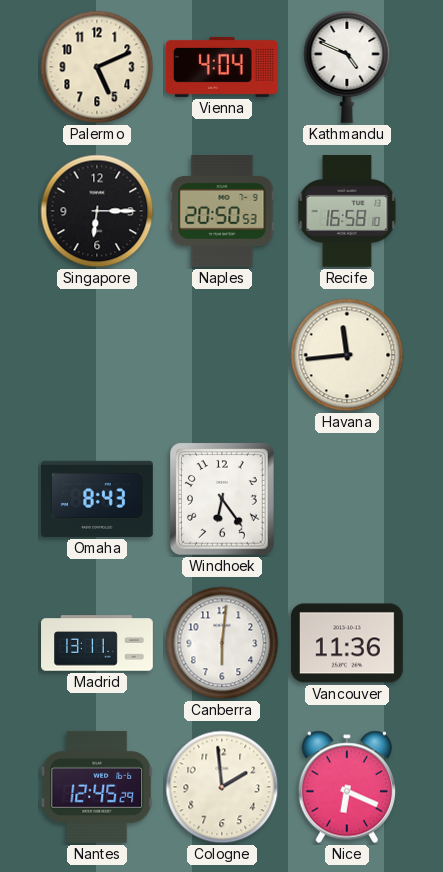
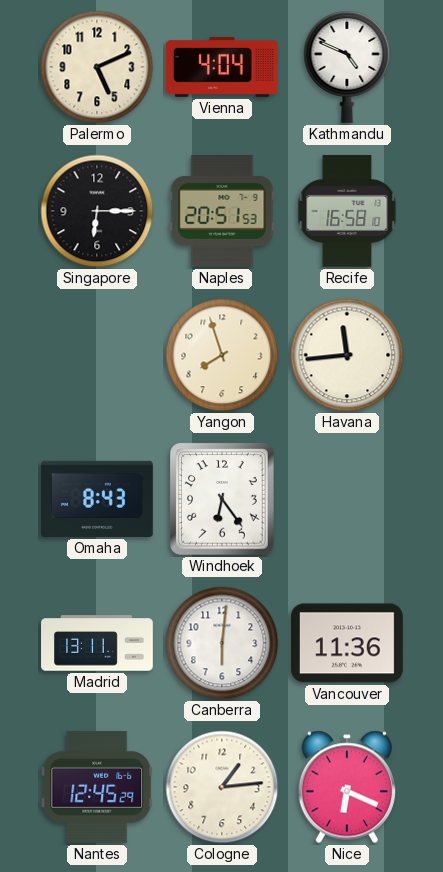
Naples: 20:50 -> 20:51
Yangon: none -> 7:57
Cologne: 1:59 -> 1:14
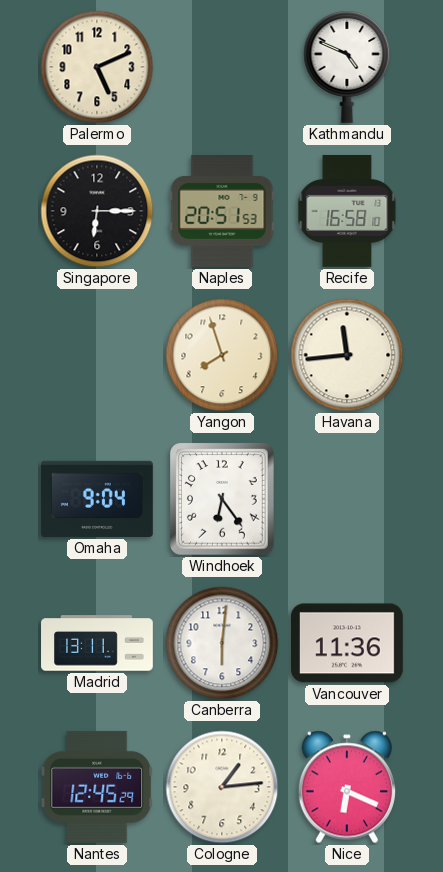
Vienna: 4:04 -> none
Omaha: 8:43 -> 9:04
